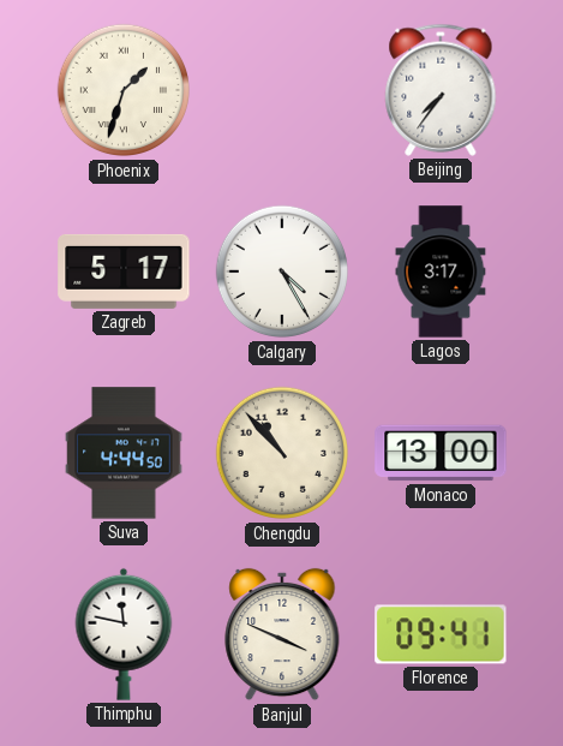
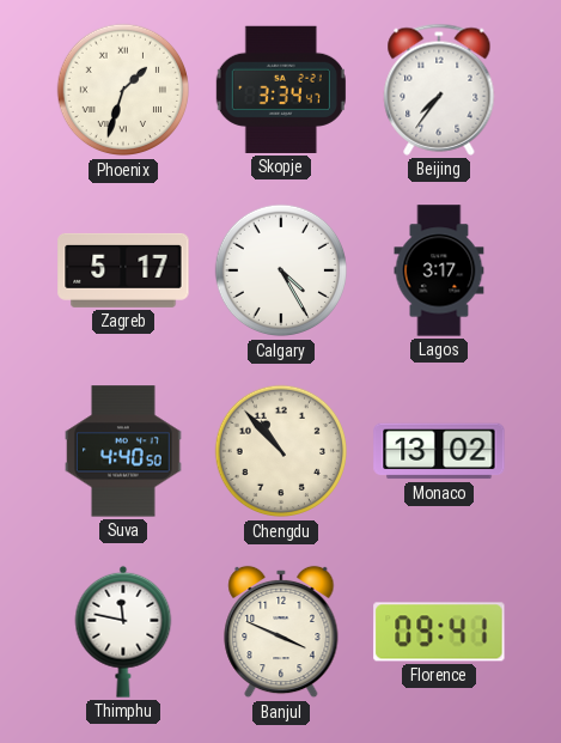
Skopje: none -> 3:34
Suva: 4:44 -> 4:40
Monaco: 13:00 -> 13:02
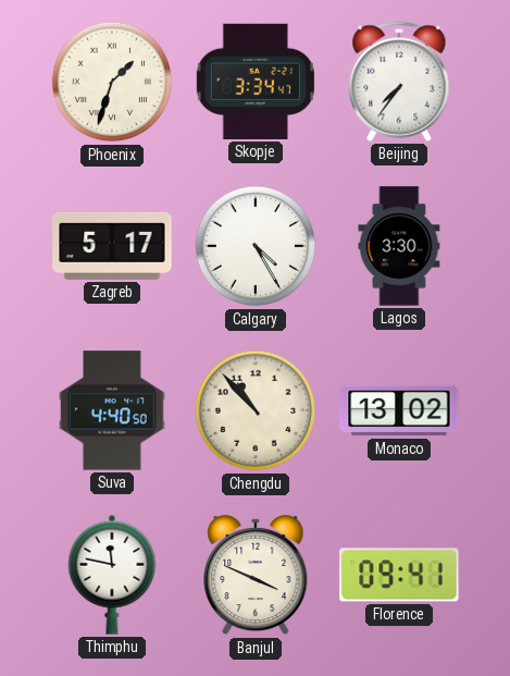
Lagos: 3:17 -> 3:30
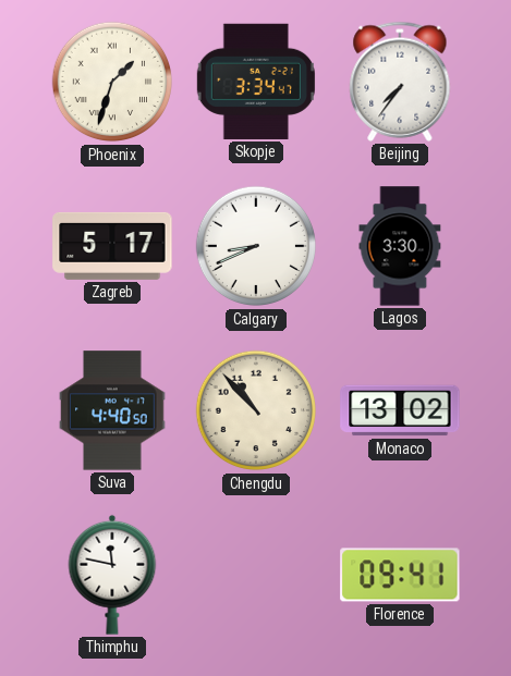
Calgary: 4:25 -> 8:41
Banjul: 3:49 -> none
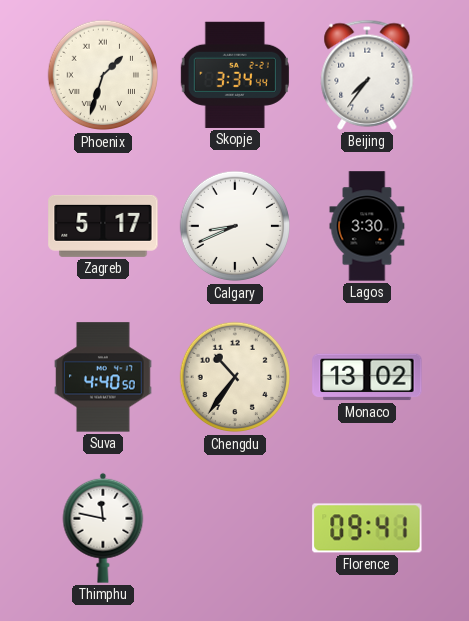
Skopje: 3:34:47 -> 3:34:44
Chengdu: 10:53 -> 10:36
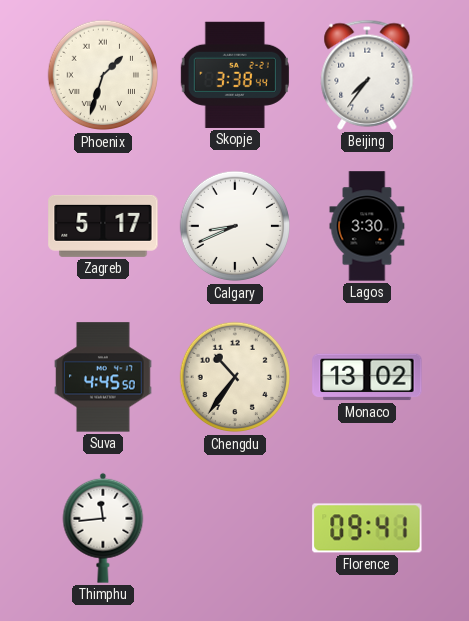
Skopje: 3:34 -> 3:38
Suva: 4:40 -> 4:45
Thimphu: 11:47 -> 11:44
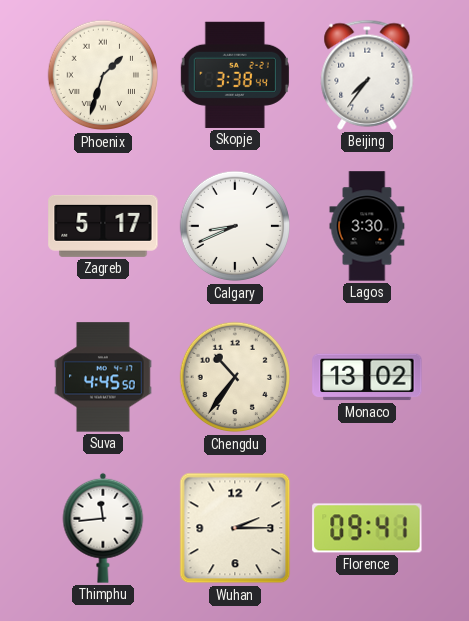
Wuhan: none -> 2:15
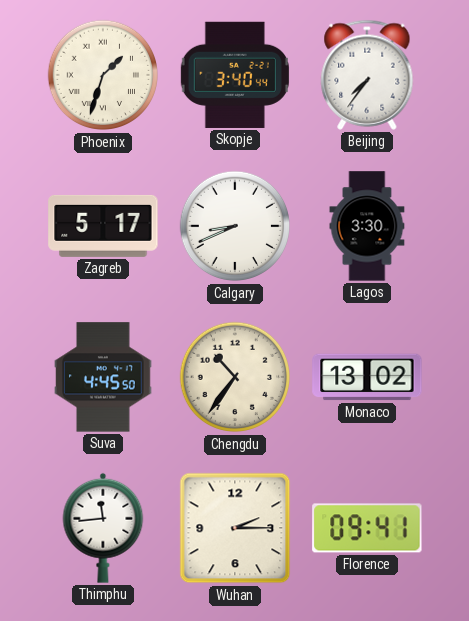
Skopje: 3:38 -> 3:40
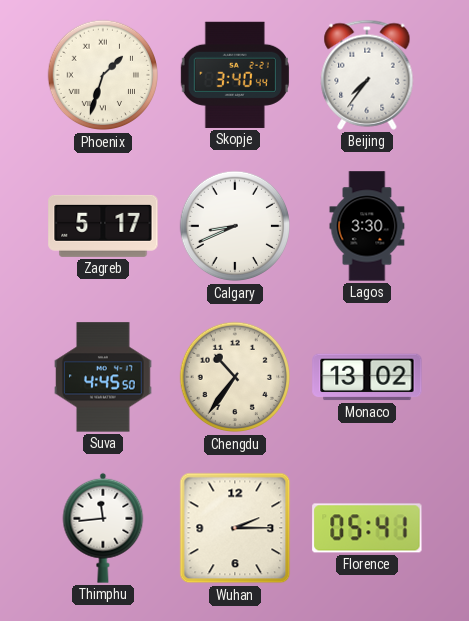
Florence: 09:41 -> 05:41
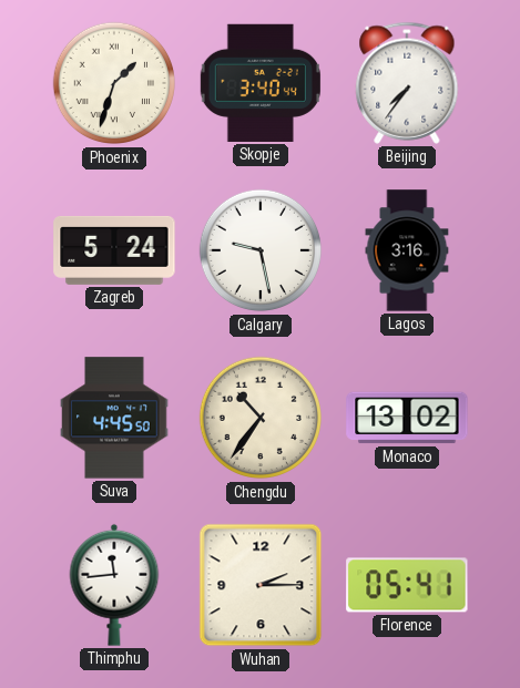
Zagreb: 5:17 -> 5:24
Calgary: 8:41 -> 9:28
Lagos: 3:30 -> 3:16
